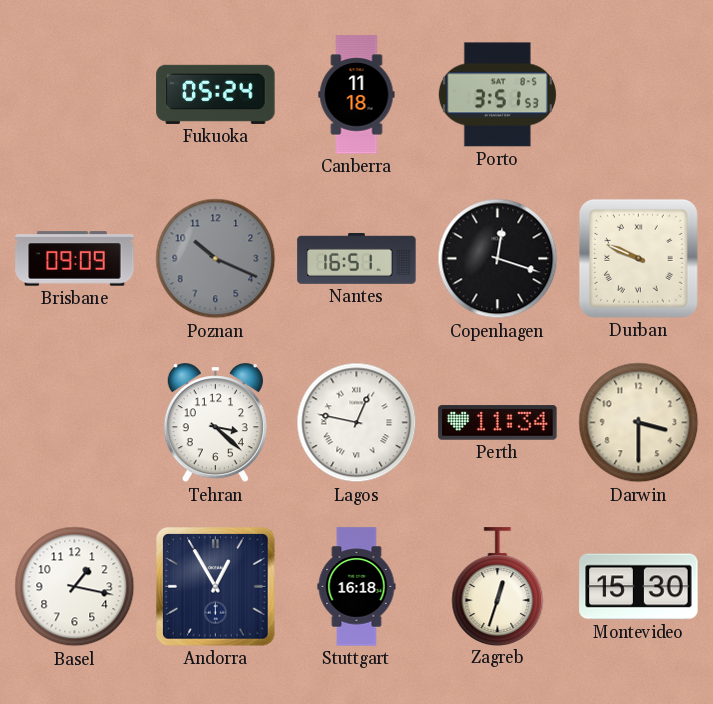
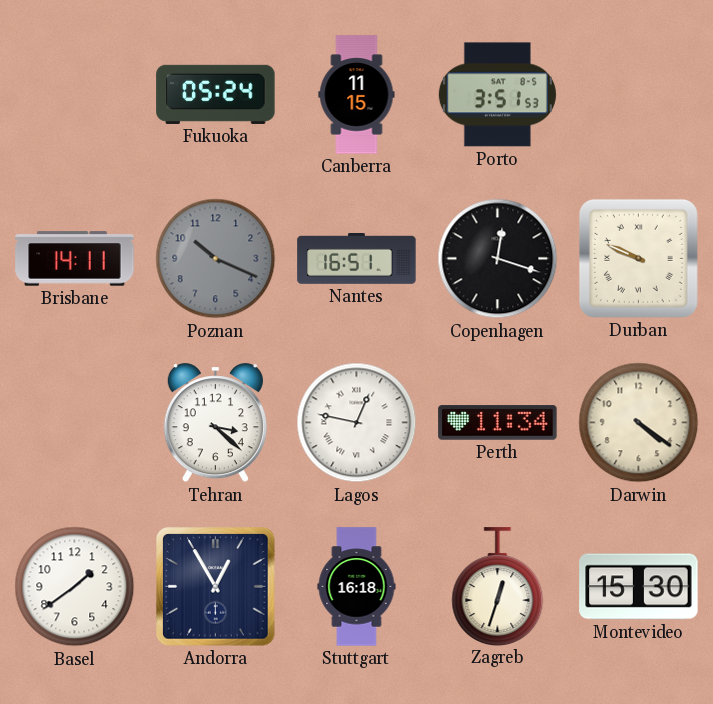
Canberra: 11:18 -> 11:15
Brisbane: 09:09 -> 14:11
Darwin: 3:30 -> 4:21
Basel: 1:17 -> 1:39
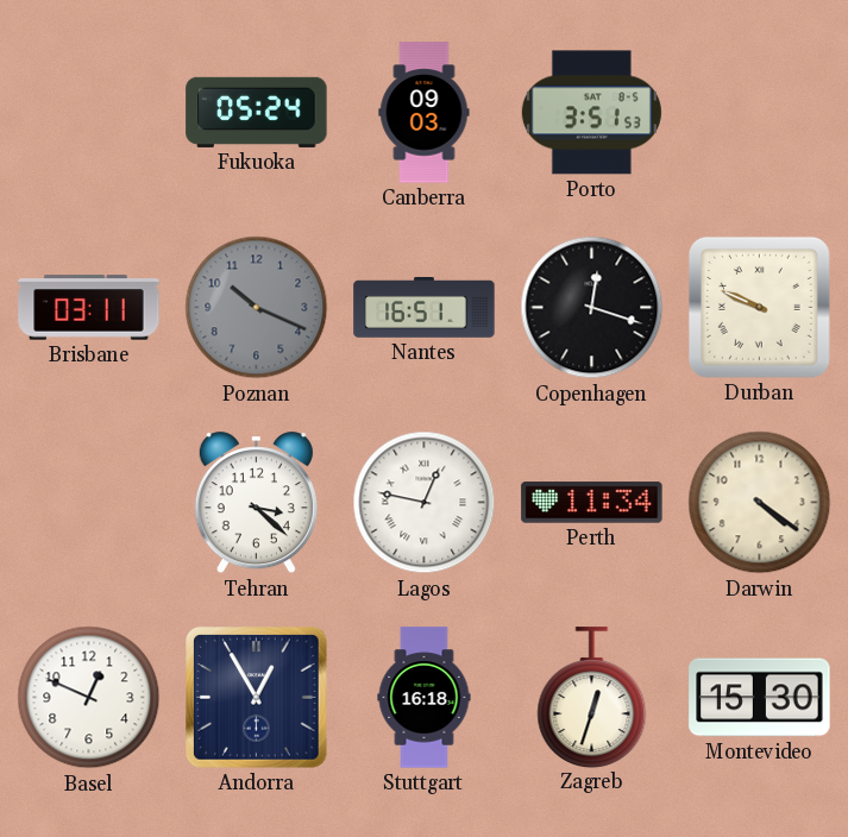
Canberra: 11:15 -> 09:03
Brisbane: 14:11 -> 03:11
Basel: 1:39 -> 12:49
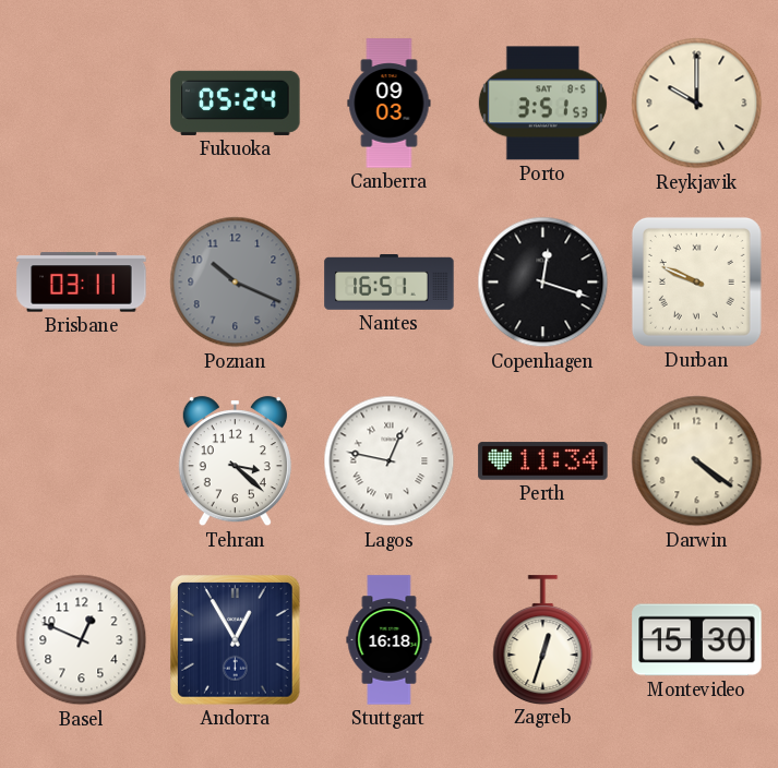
Reykjavik: none -> 10:00
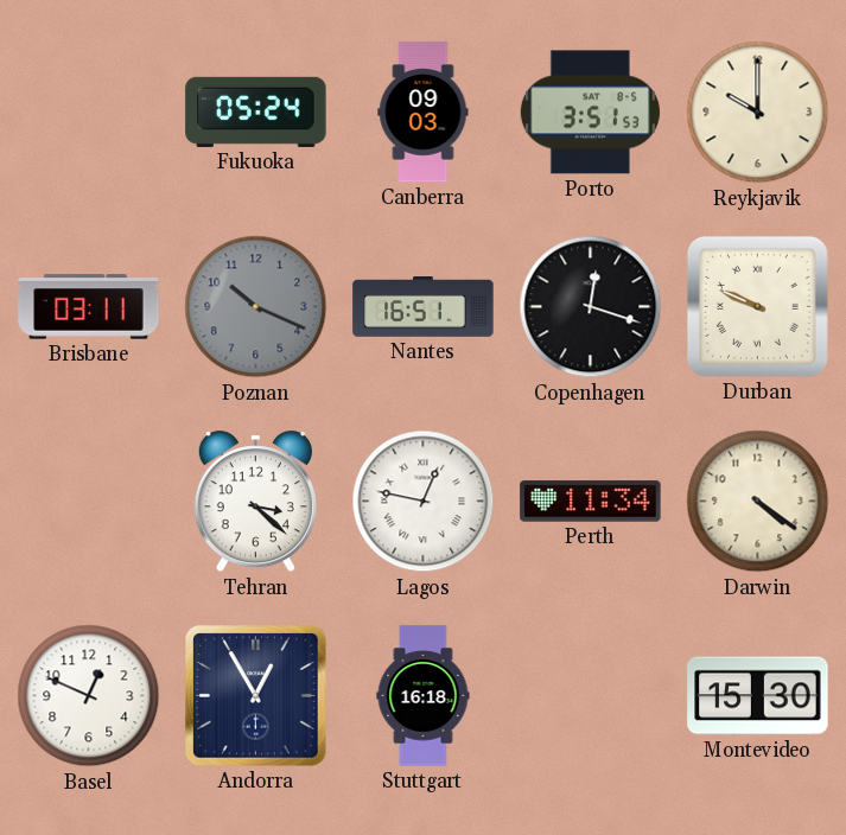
Zagreb: 12:33 -> none
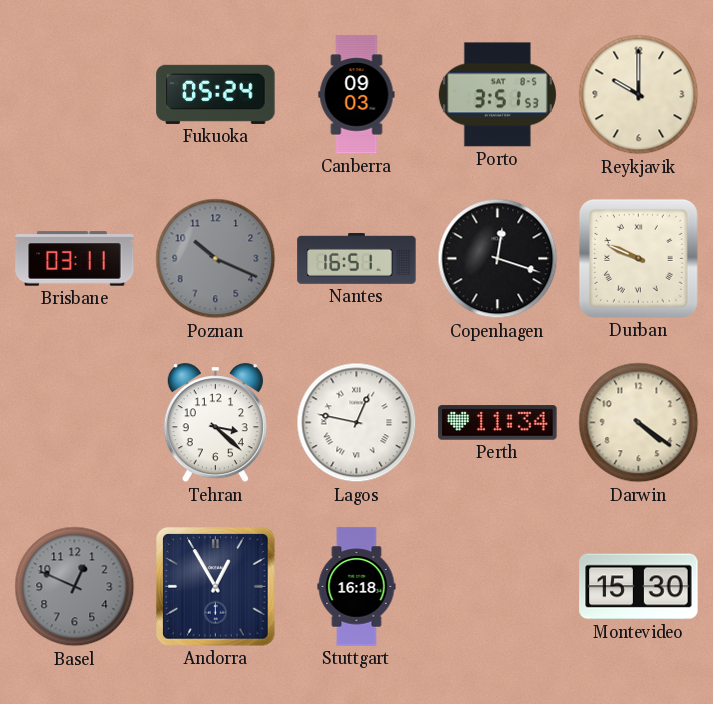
Basel dial: white -> grey
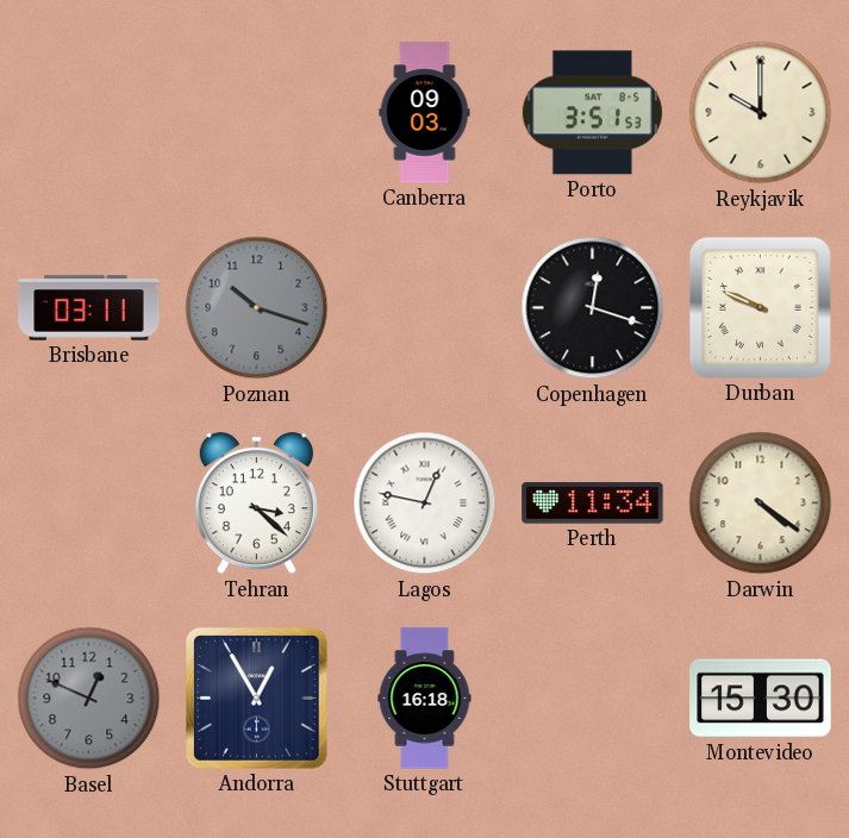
Fukuoka: 05:24 -> none
Poznan: 10:19 -> 10:18
Nantes: 16:51 -> none
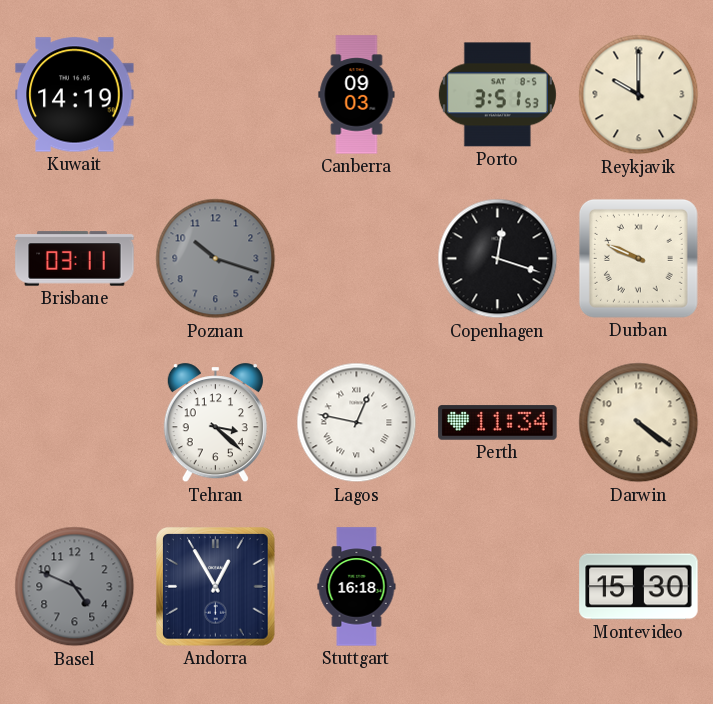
Kuwait: none -> 14:19
Basel: 12:49 -> 4:49
